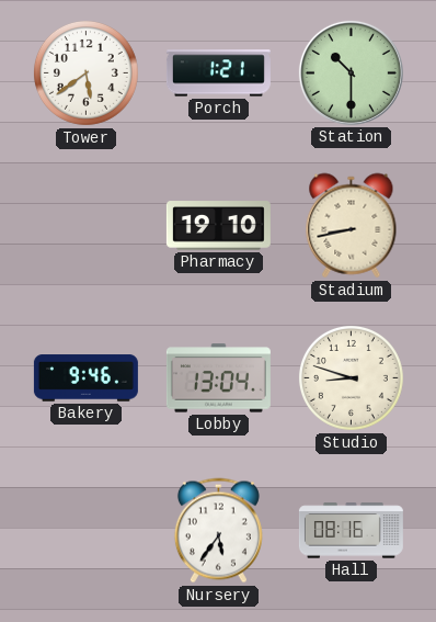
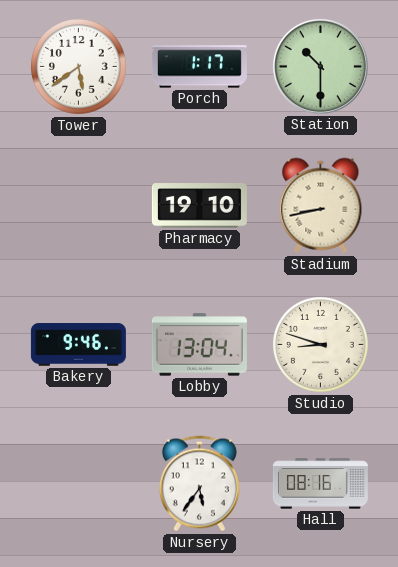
Porch: 1:21 -> 1:17
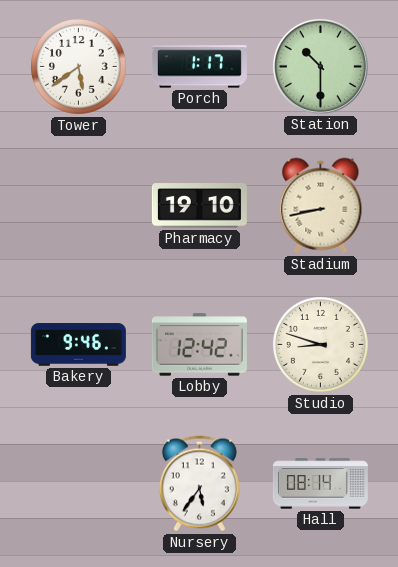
Lobby: 13:04 -> 12:42
Hall: 08:16 -> 08:14
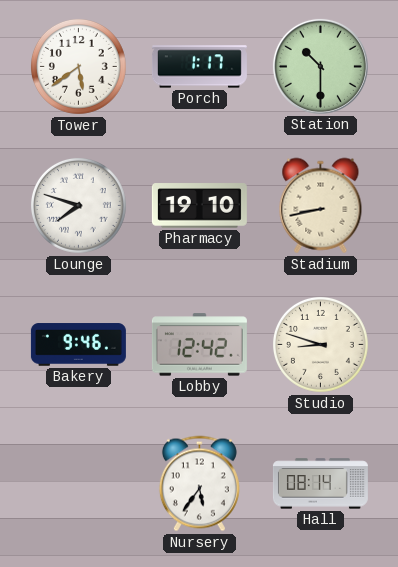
Lounge: none -> 7:48
